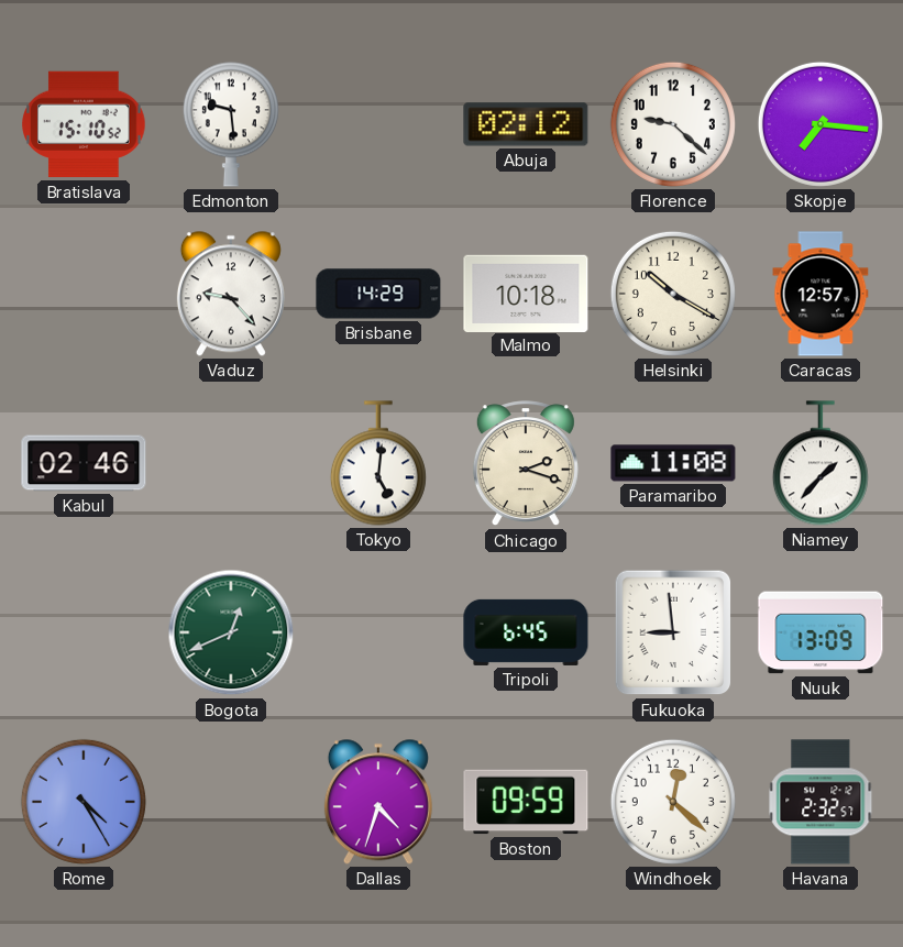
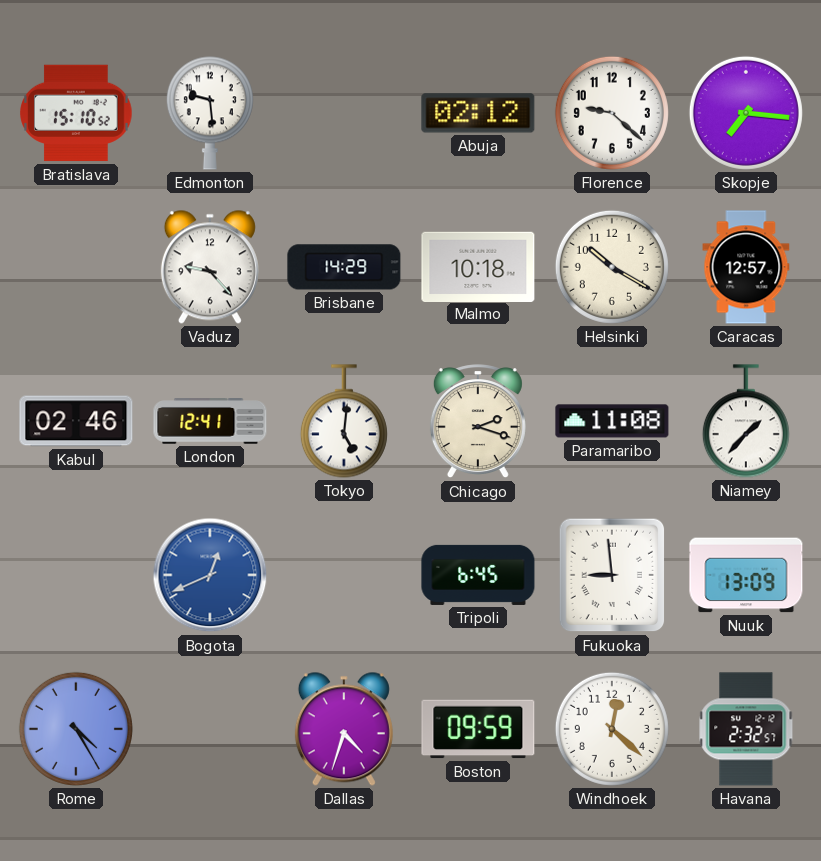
London: none -> 12:41
Bogota dial: green -> blue
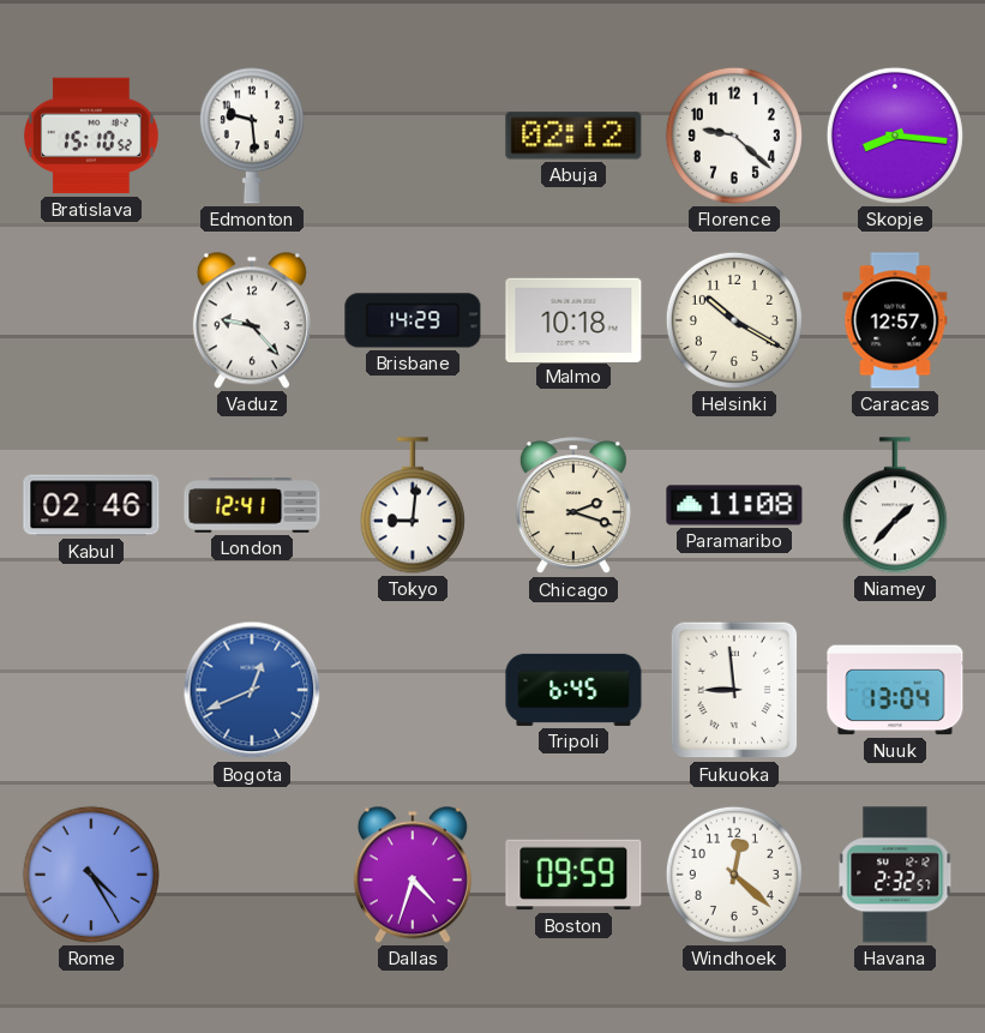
Skopje: 7:16 -> 8:16
Tokyo: 5:01 -> 9:01
Nuuk: 13:09 -> 13:04
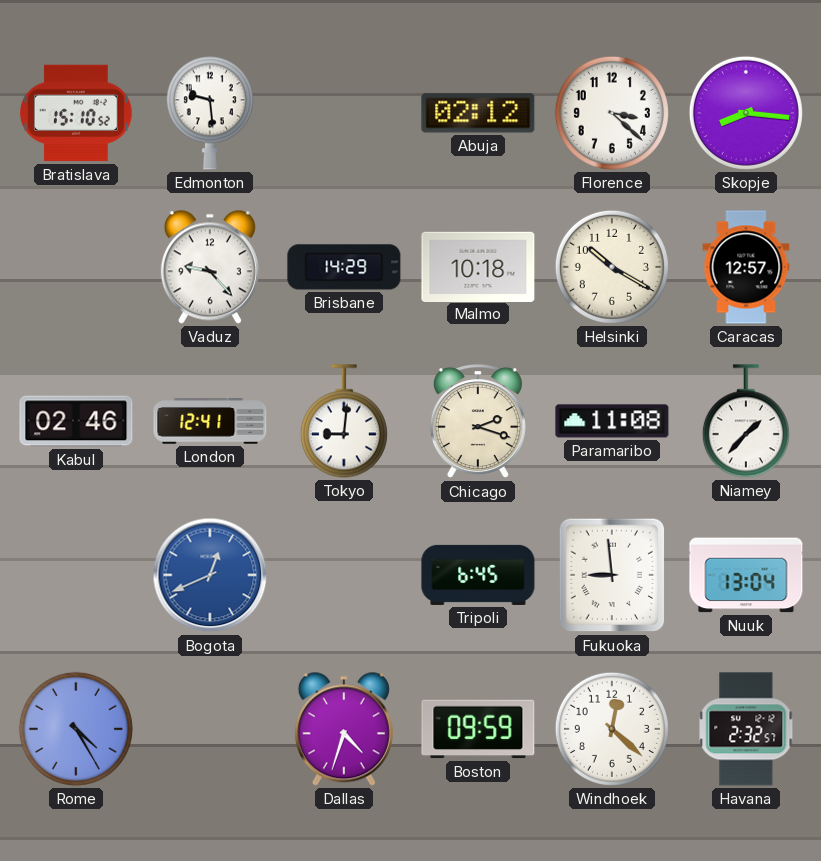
Florence: 9:22 -> 3:22
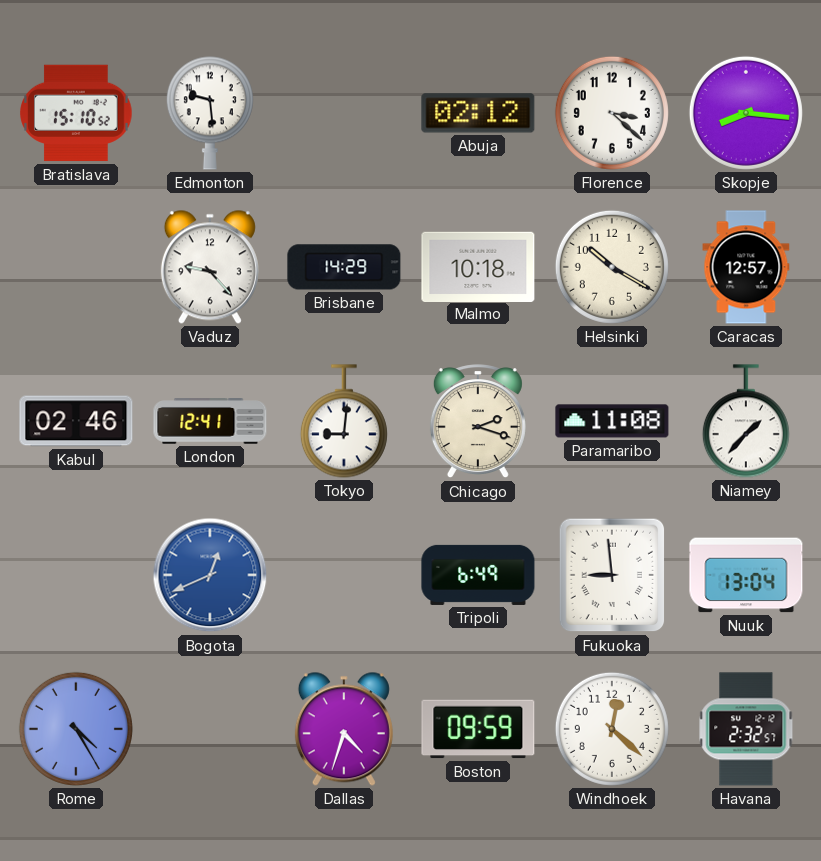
Tripoli: 6:45 -> 6:49
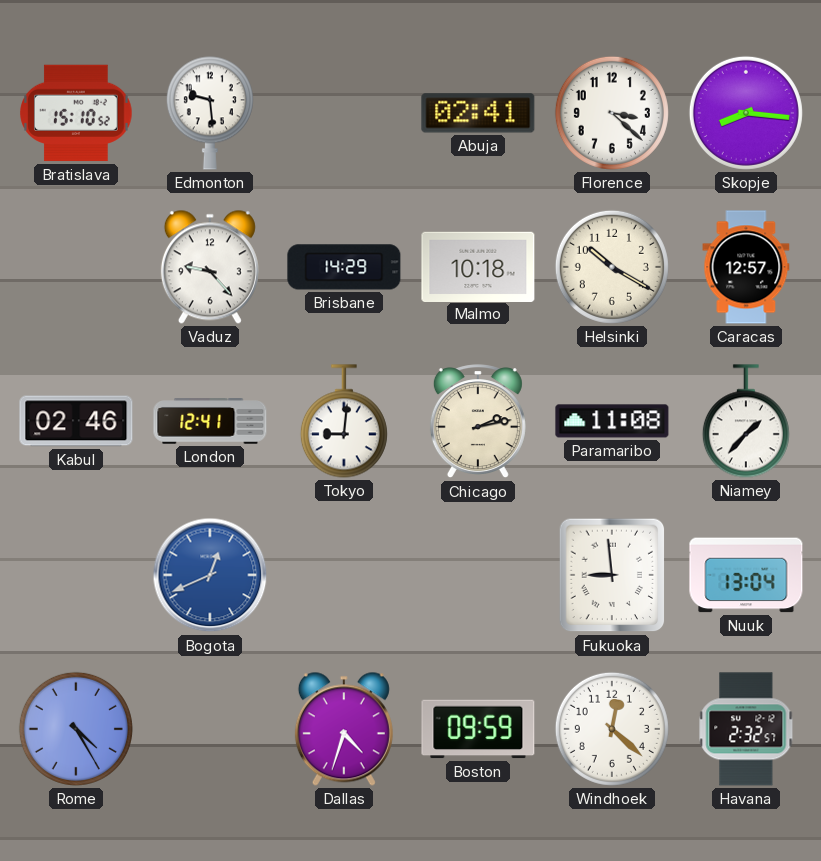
Abuja: 02:12 -> 02:41
Chicago: 2:18 -> 2:13
Tripoli: 6:49 -> none
